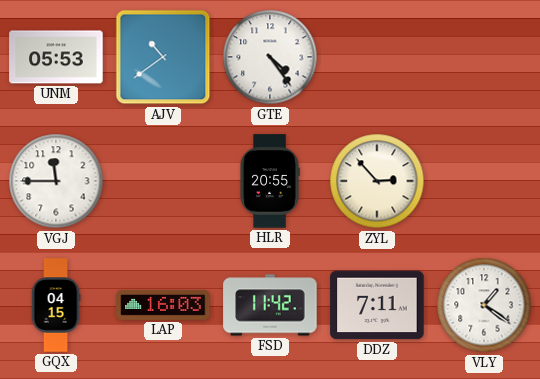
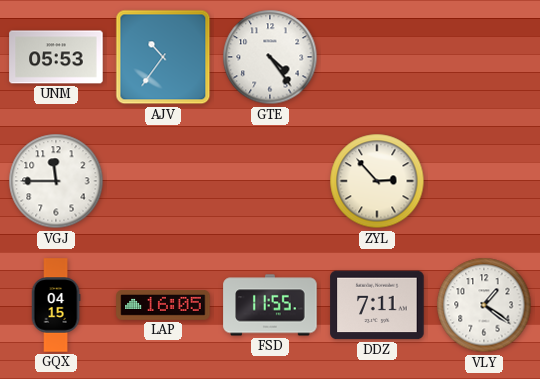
AJV: 10:39 -> 10:36
HLR: 20:55 -> none
LAP: 16:03 -> 16:05
FSD: 11:42 -> 11:55
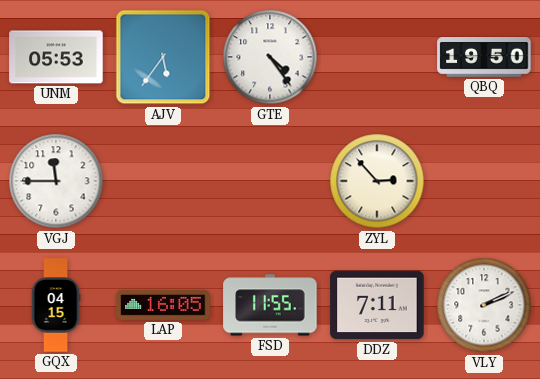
AJV: 10:36 -> 5:36
QBQ: none -> 19:50
VLY: 1:21 -> 2:11
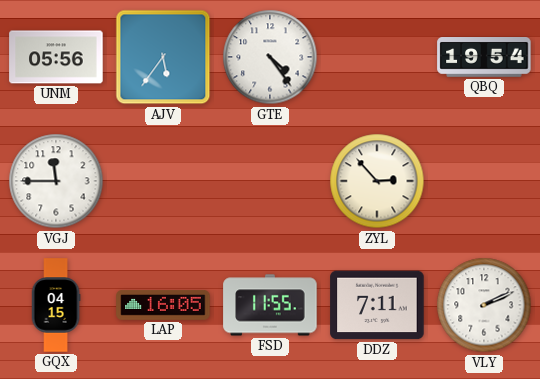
UNM: 05:53 -> 05:56
QBQ: 19:50 -> 19:54
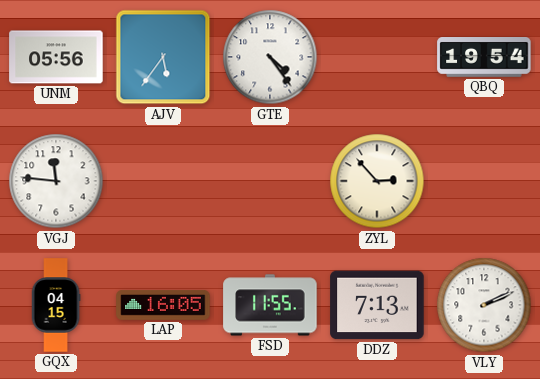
VGJ: 11:45 -> 11:46
DDZ: 7:11 -> 7:13
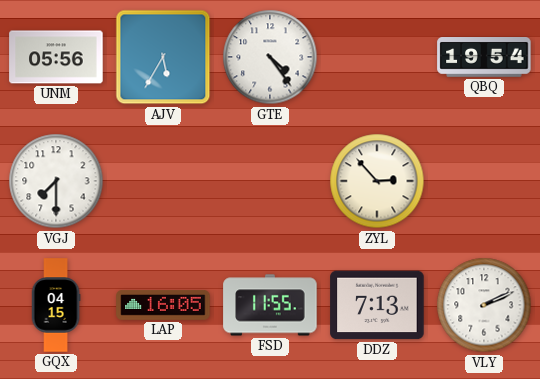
AJV: 5:36 -> 5:35
VGJ: 11:46 -> 7:30
